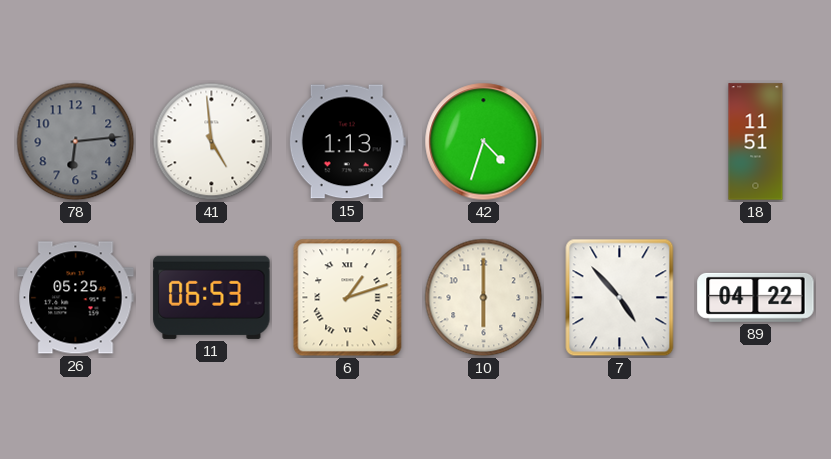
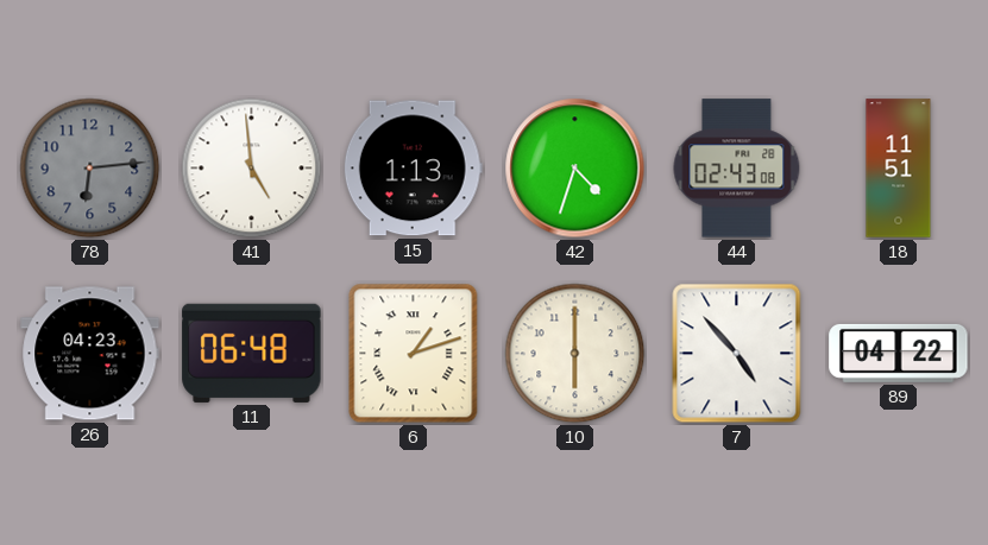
44: none -> 02:43
26: 05:25 -> 04:23
11: 06:53 -> 06:48
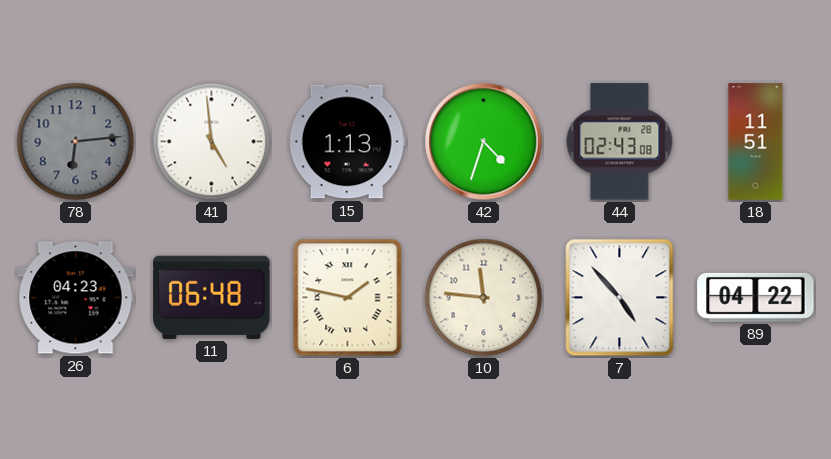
6: 1:12 -> 1:47
10: 6:00 -> 11:46
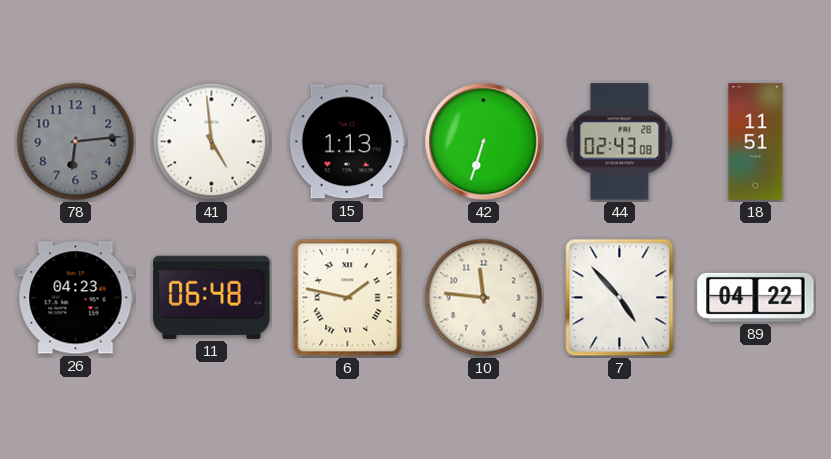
42: 4:33 -> 6:33
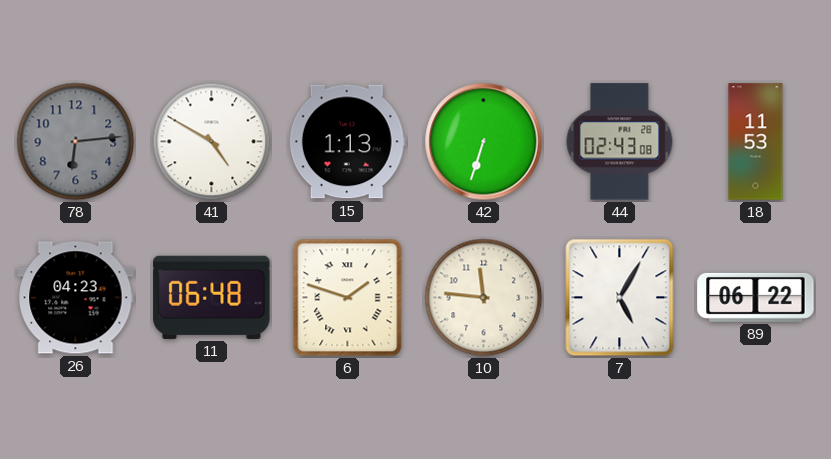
41: 4:59 -> 4:50
18: 11:51 -> 11:53
6: 1:47 -> 1:48
7: 4:53 -> 5:05
89: 04:22 -> 06:22
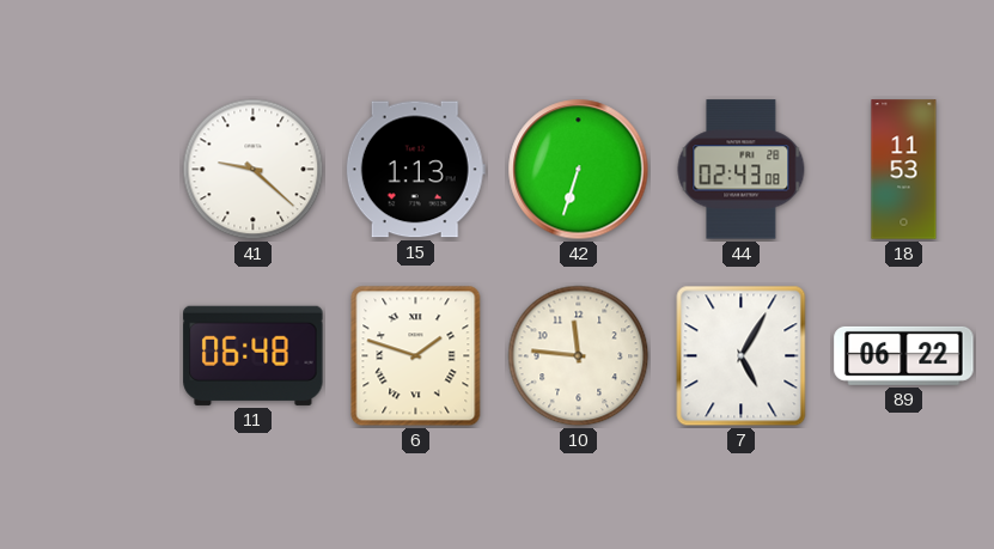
78: 6:14 -> none
41: 4:50 -> 9:22
26: 04:23 -> none
